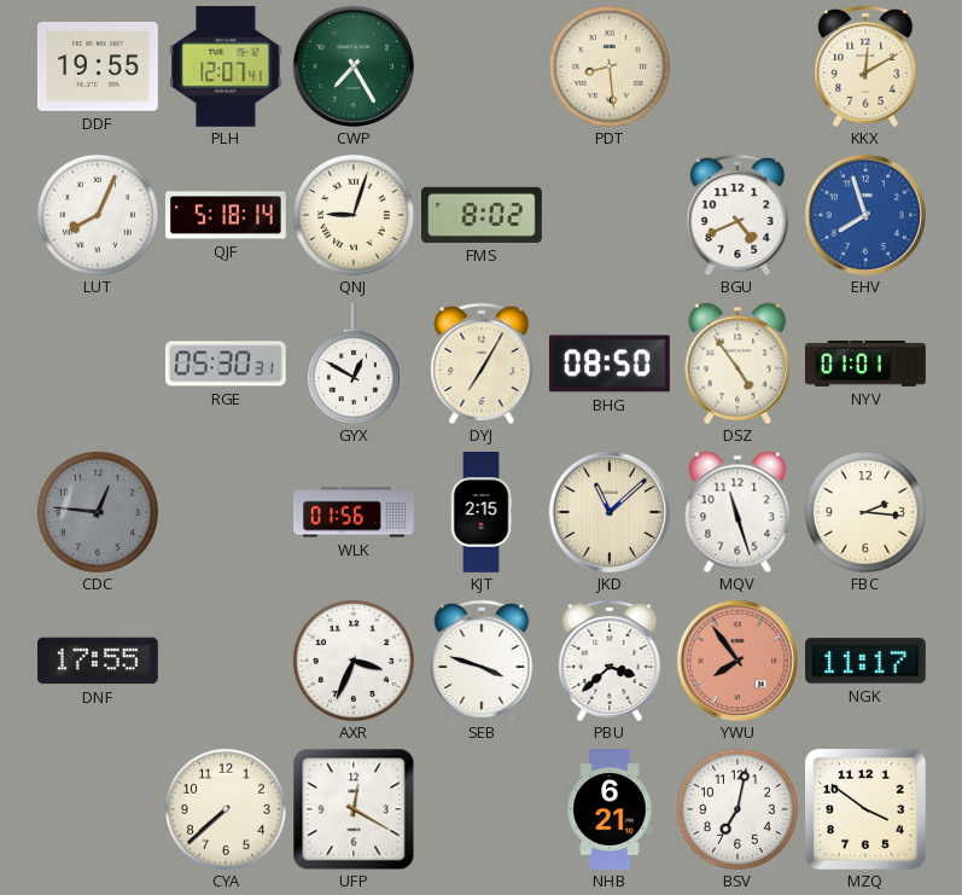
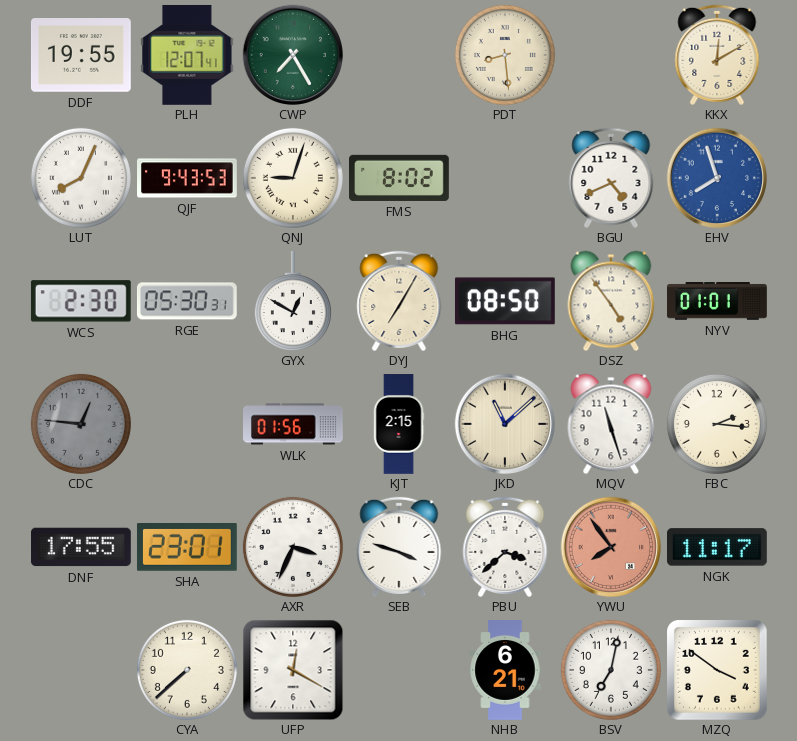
QJF: 5:18 -> 9:43
WCS: none -> 2:30
SHA: none -> 23:01
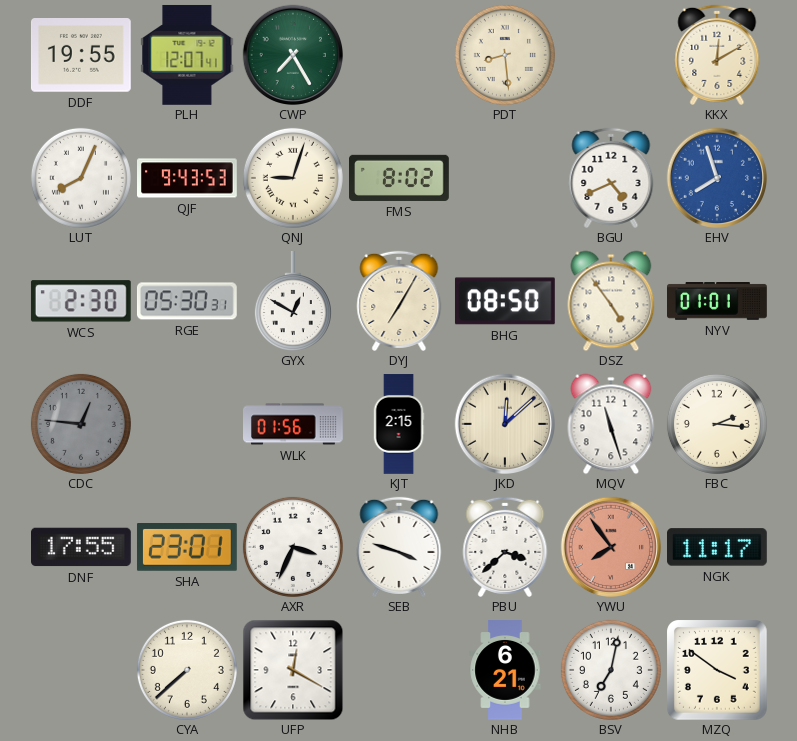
JKD: 11:08 -> 12:08
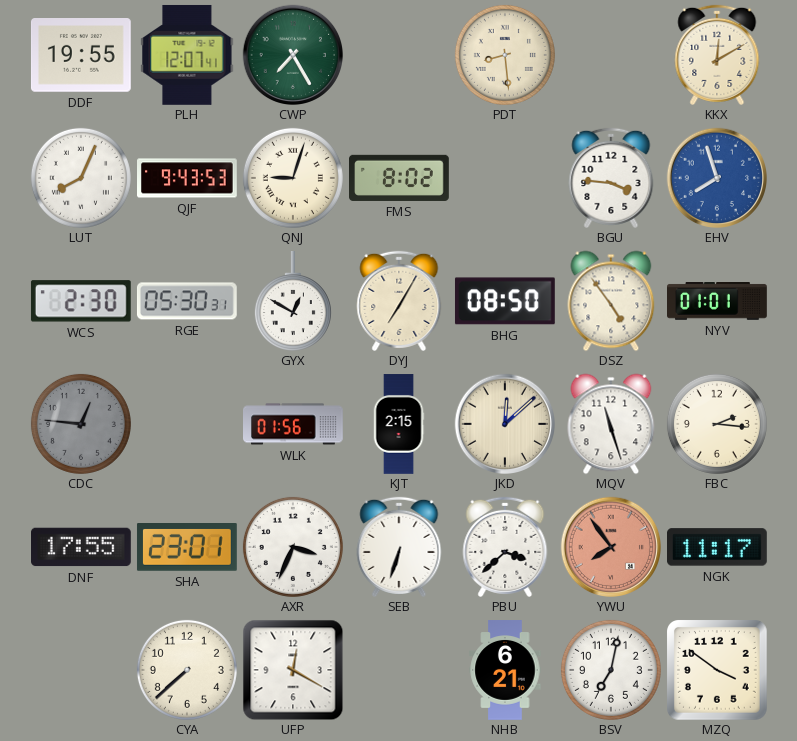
BGU: 4:41 -> 3:46
SEB: 3:48 -> 6:33
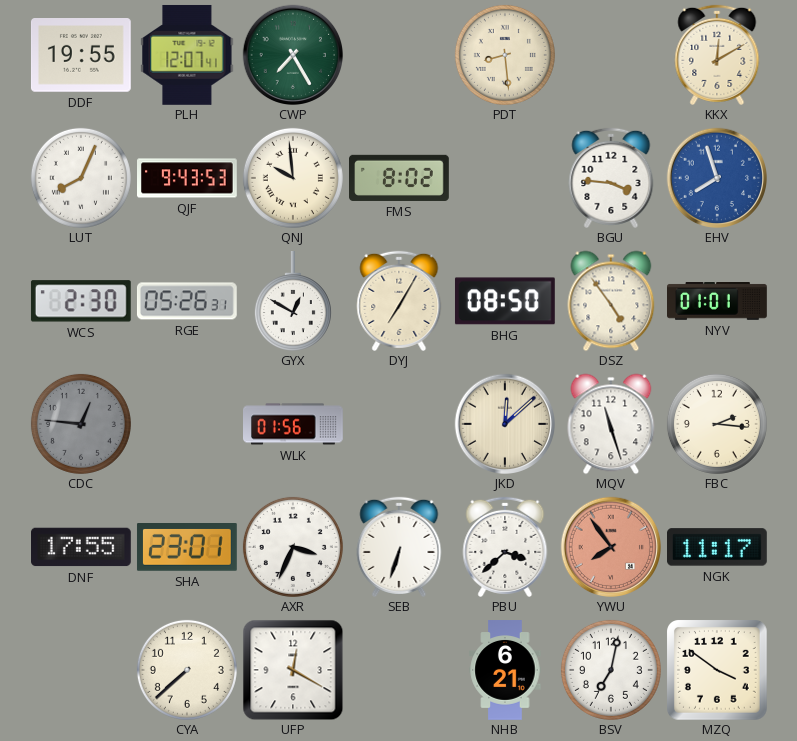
QNJ: 9:03 -> 9:59
RGE: 05:30 -> 05:26
KJT: 2:15 -> none
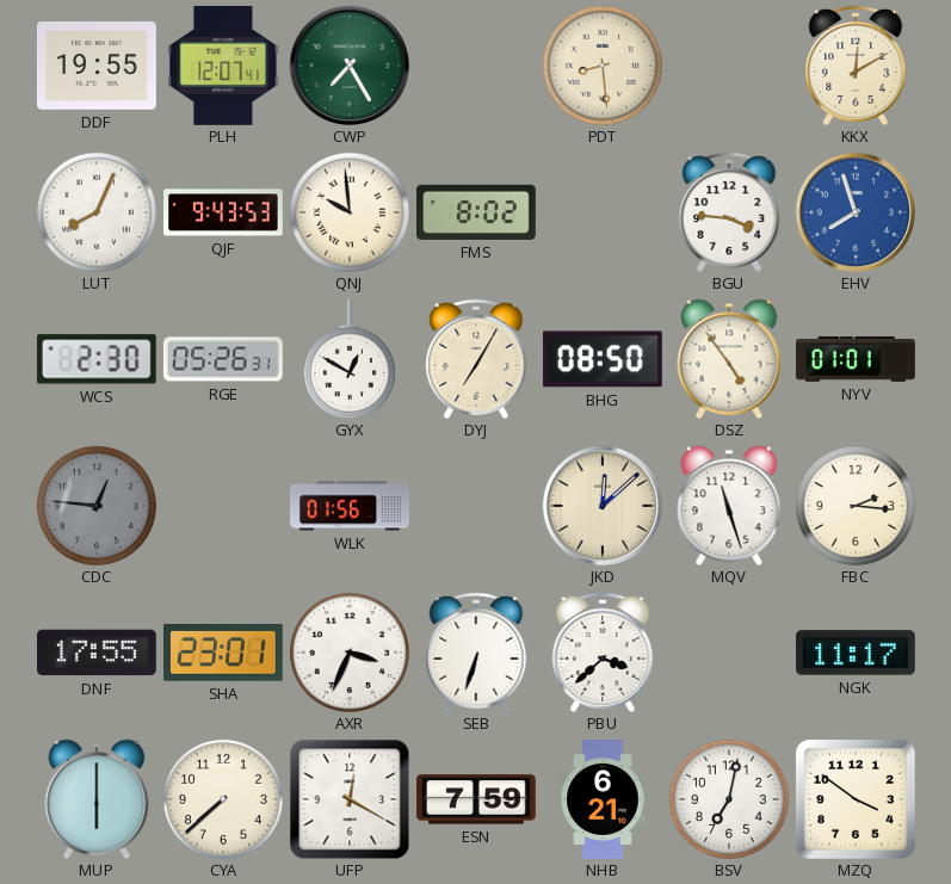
YWU: 7:54 -> none
MUP: none -> 6:00
ESN: none -> 7:59
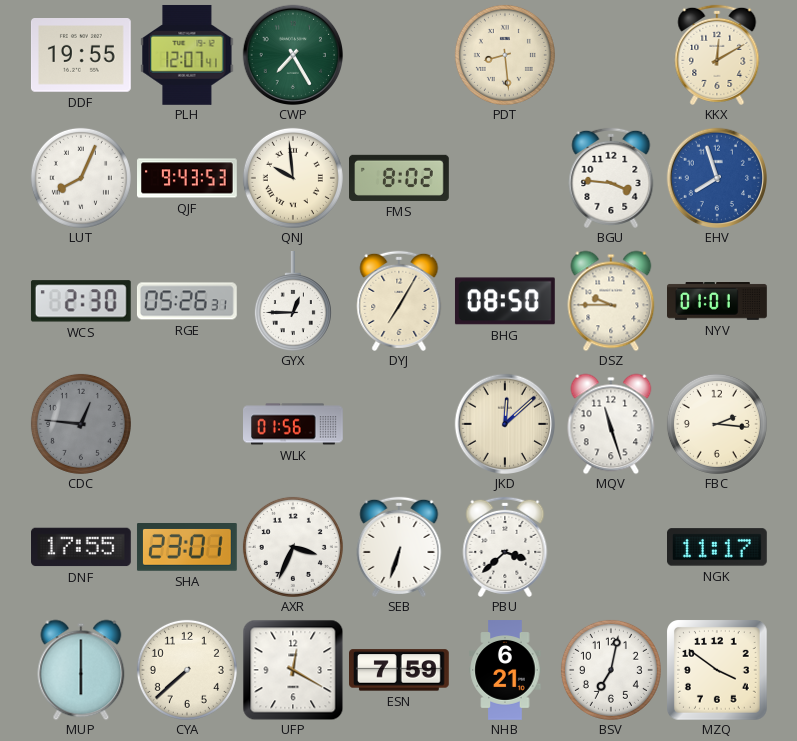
GYX: 12:50 -> 12:45
DSZ: 4:54 -> 9:45
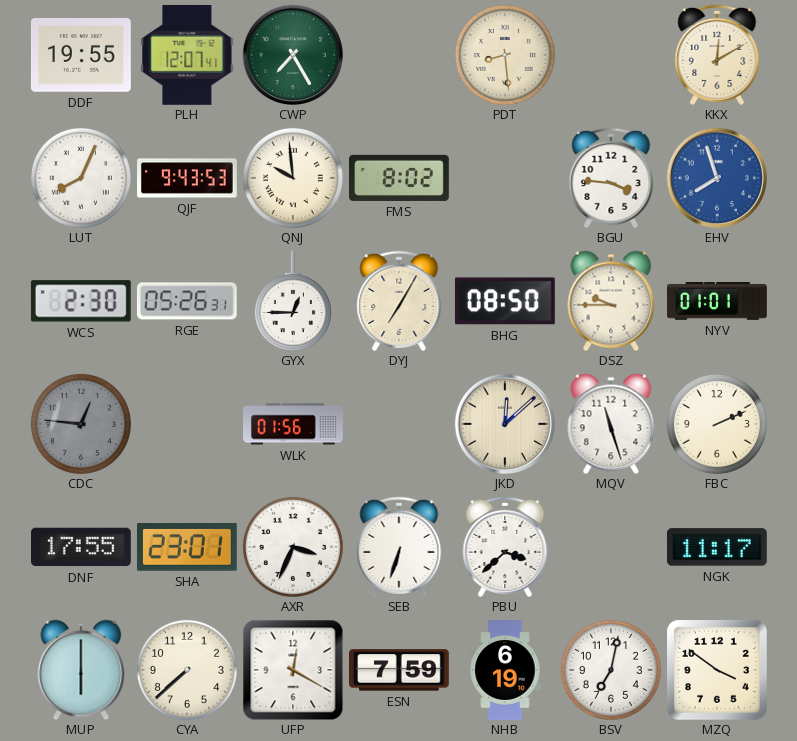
FBC: 2:16 -> 2:11
NHB: 6:21 -> 6:19
